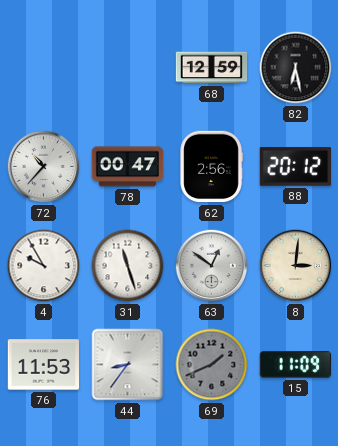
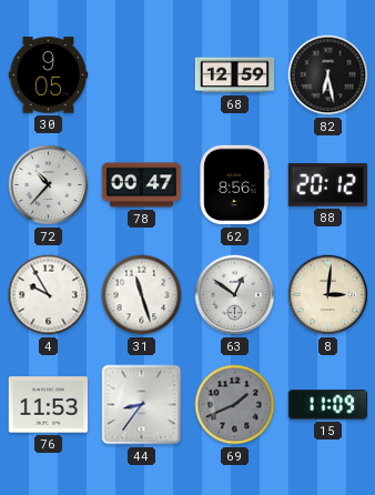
30: none -> 9:05
62: 2:56 -> 8:56
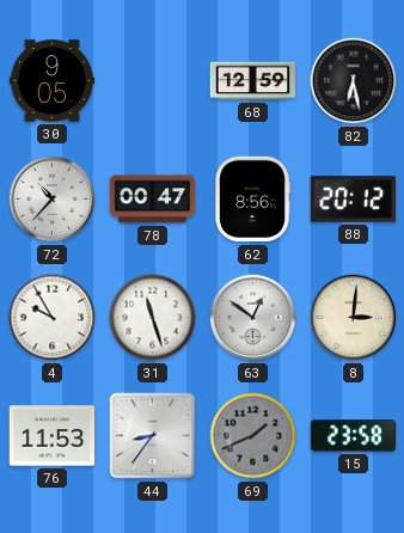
15: 11:09 -> 23:58
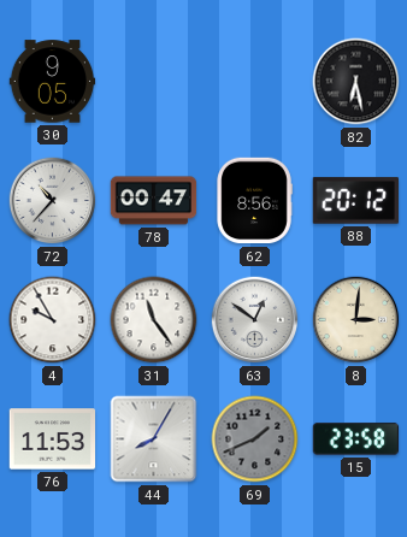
68: 12:59 -> none
31: 11:27 -> 11:24
44: 8:36 -> 8:05
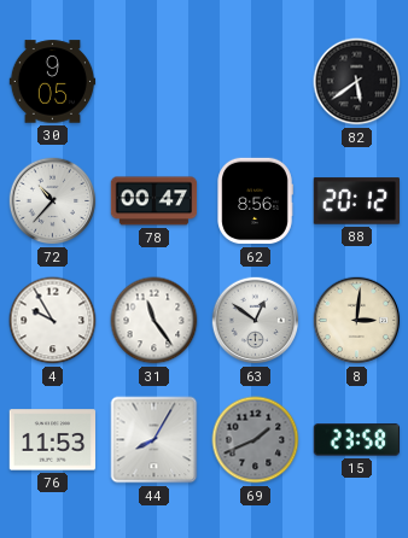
82: 6:28 -> 5:39
